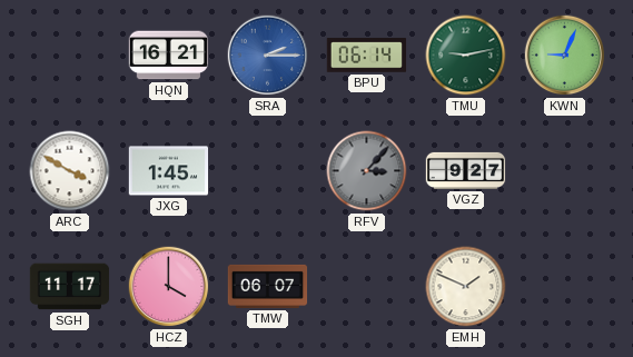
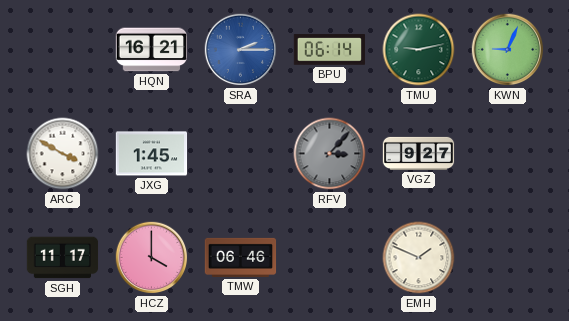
TMW: 06:07 -> 06:46
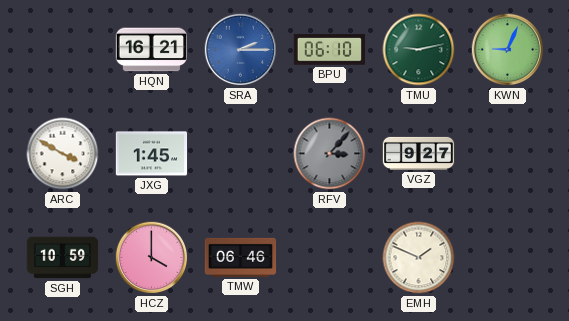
BPU: 06:14 -> 06:10
SGH: 11:17 -> 10:59
